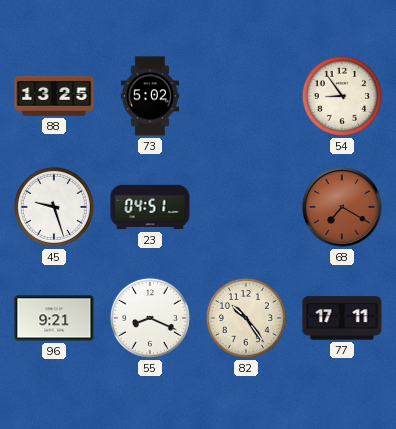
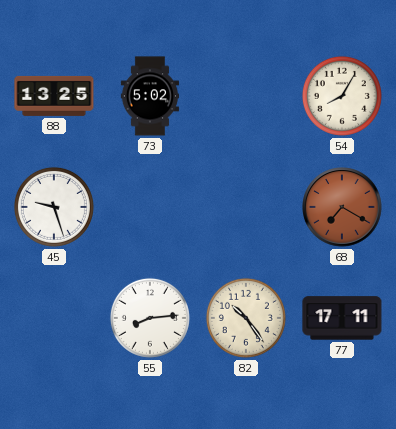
54: 8:54 -> 8:05
23: 04:51 -> none
96: 9:21 -> none
55: 8:19 -> 8:14
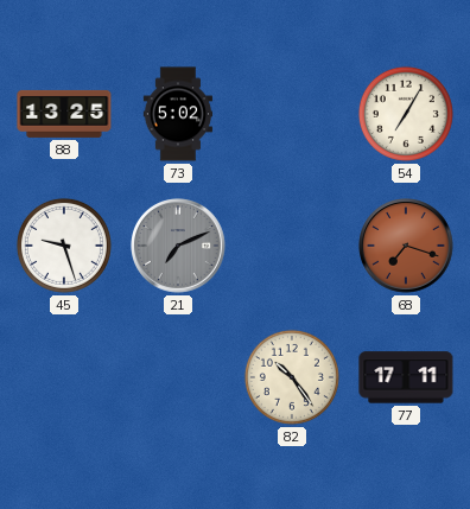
54: 8:05 -> 7:05
21: none -> 7:11
68: 7:20 -> 7:18
55: 8:14 -> none
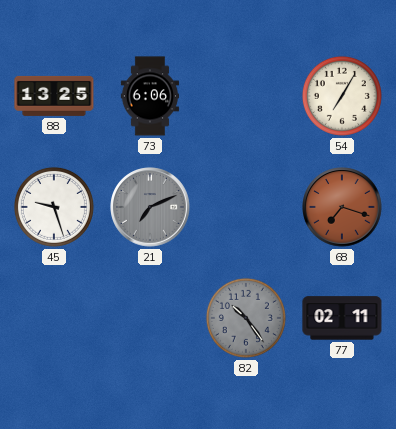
73: 5:02 -> 6:06
82 dial: cream -> grey
77: 17:11 -> 02:11
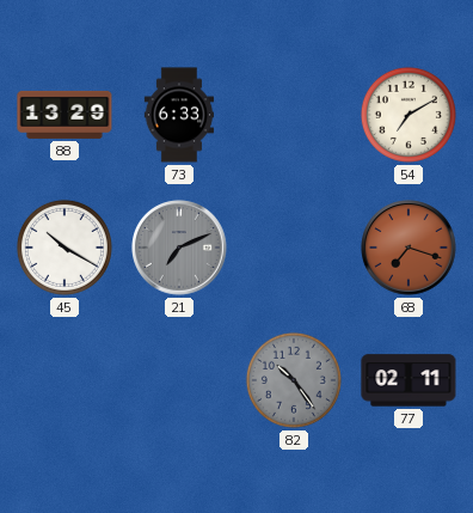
88: 13:25 -> 13:29
73: 6:06 -> 6:33
54: 7:05 -> 7:10
45: 9:27 -> 10:20
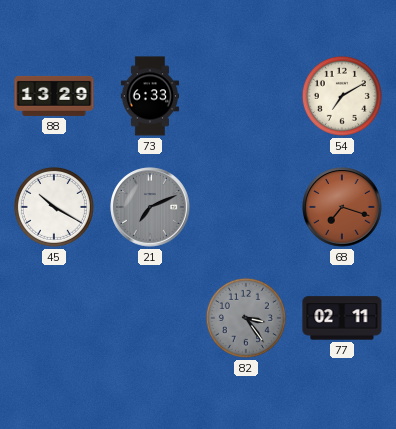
82: 10:24 -> 3:24
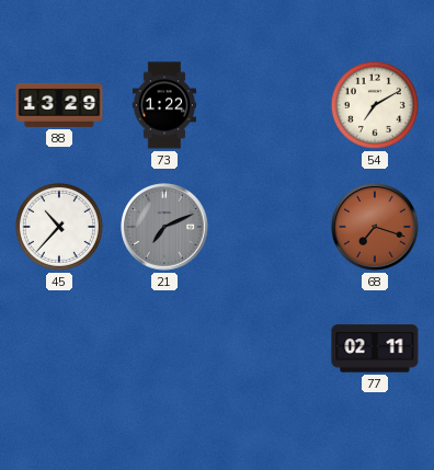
73: 6:33 -> 1:22
45: 10:20 -> 10:37
82: 3:24 -> none
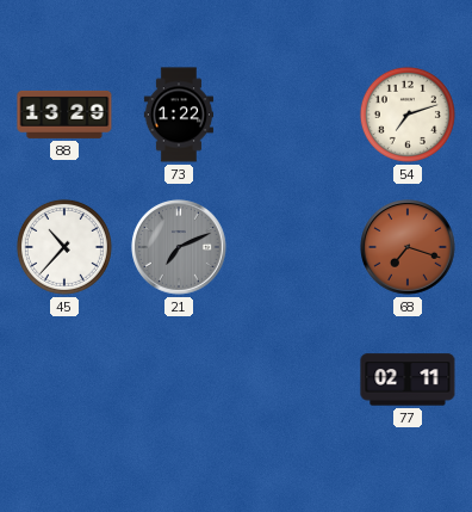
54: 7:10 -> 7:12
